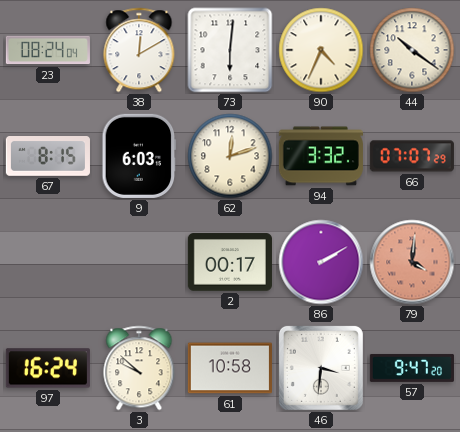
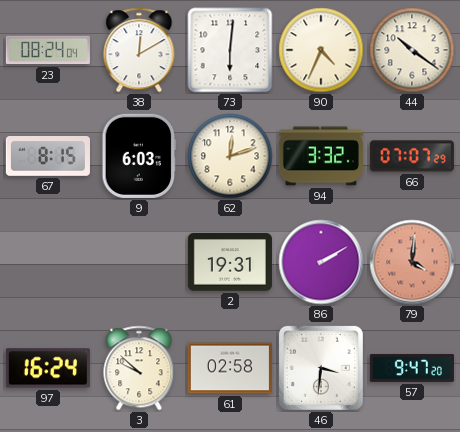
2: 00:17 -> 19:31
61: 10:58 -> 02:58
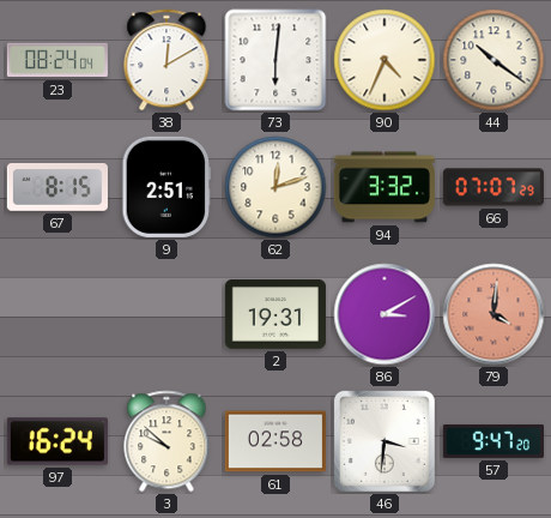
9: 6:03 -> 2:51
86: 2:10 -> 3:10
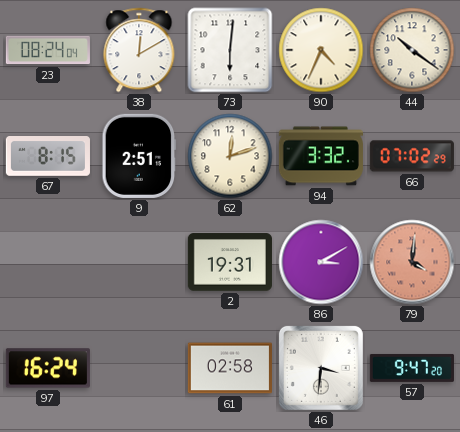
66: 07:07 -> 07:02
3: 9:52 -> none
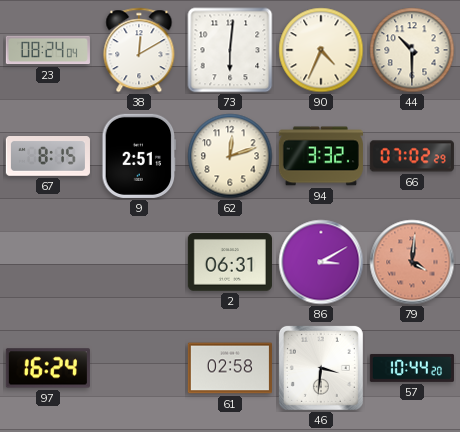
44: 10:21 -> 10:30
2: 19:31 -> 06:31
57: 9:47 -> 10:44
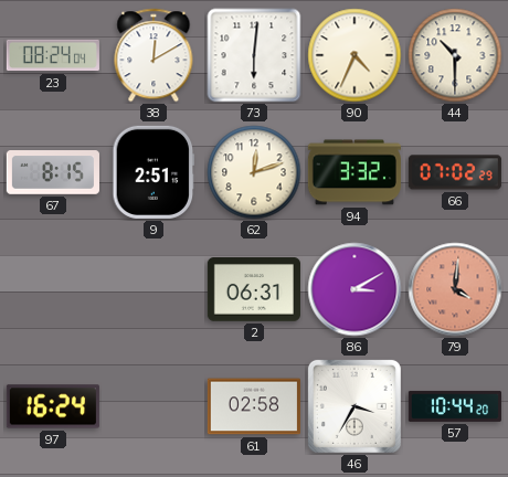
46: 3:31 -> 3:35
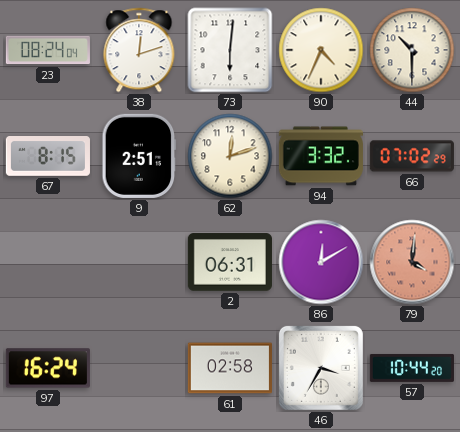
38: 12:10 -> 12:12
86: 3:10 -> 12:10
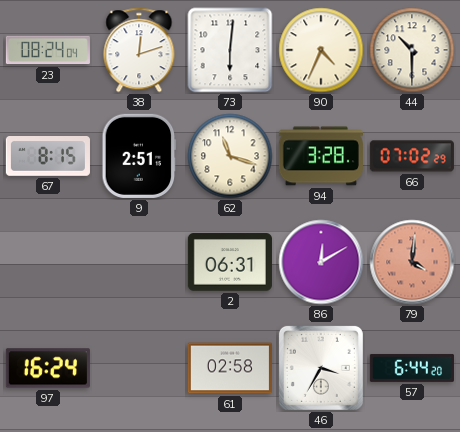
62: 12:12 -> 11:18
94: 3:32 -> 3:28
57: 10:44 -> 6:44
